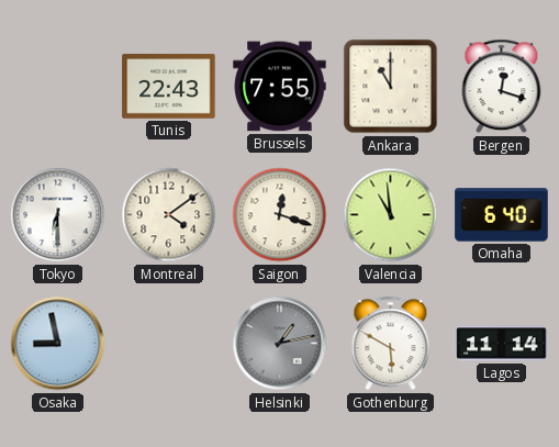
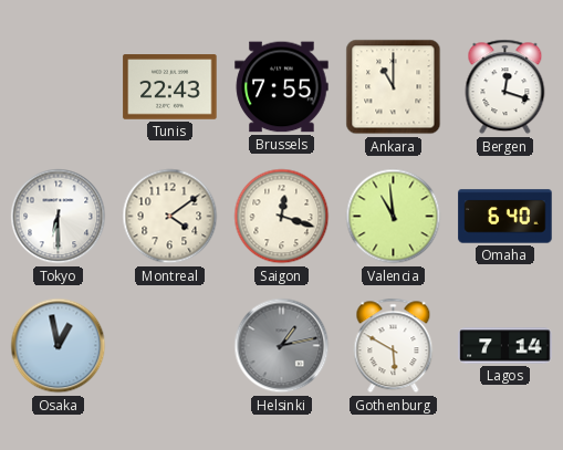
Osaka: 8:58 -> 12:58
Lagos: 11:14 -> 7:14
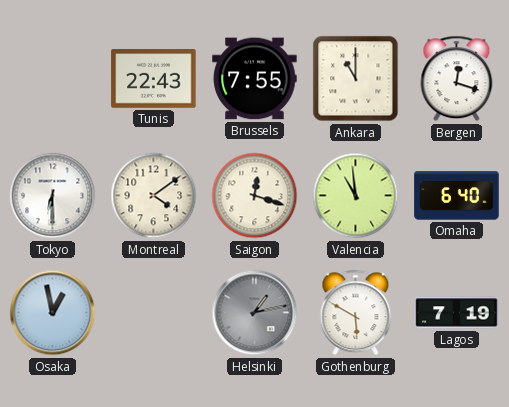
Lagos: 7:14 -> 7:19
